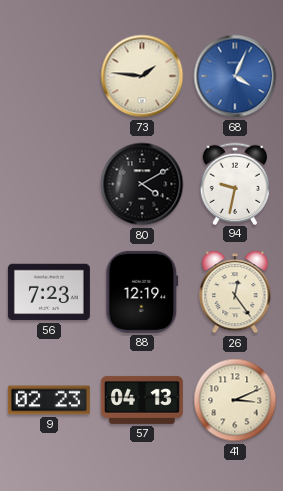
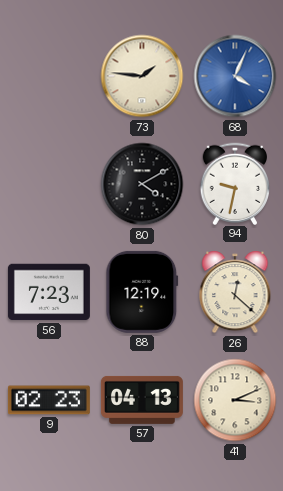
26: 12:24 -> 12:22
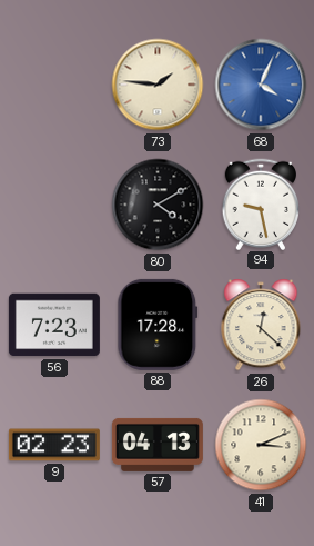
94: 9:32 -> 9:28
88: 12:19 -> 17:28
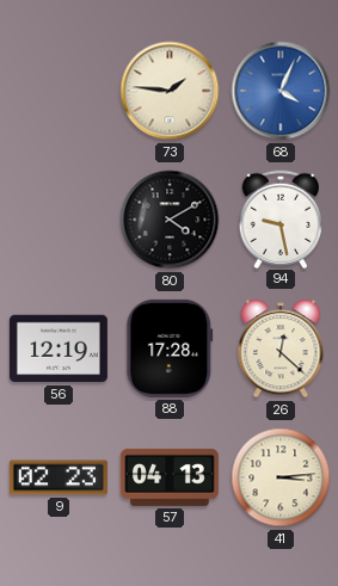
56: 7:23 -> 12:19
41: 3:11 -> 3:14
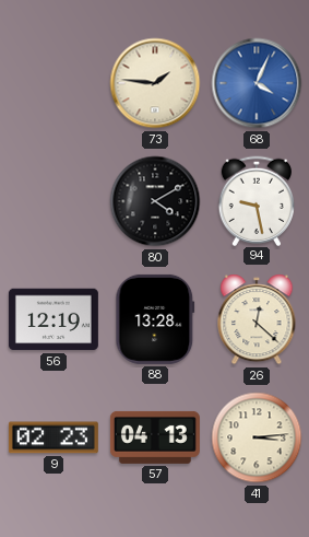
88: 17:28 -> 13:28
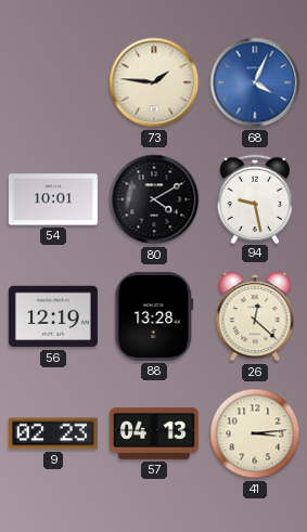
54: none -> 10:01
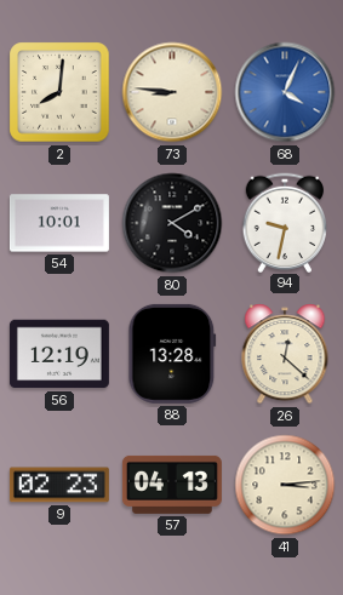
2: none -> 8:01
73: 1:46 -> 8:46
94: 9:28 -> 9:32
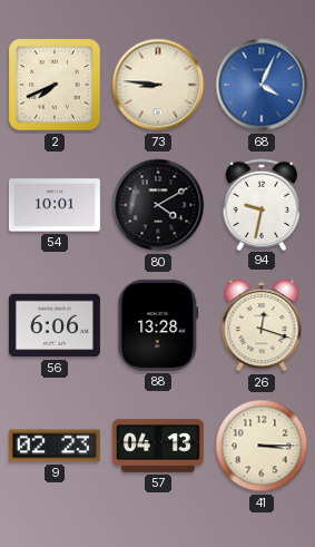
2: 8:01 -> 7:41
56: 12:19 -> 6:06
26: 12:22 -> 12:18
41: 3:14 -> 3:15
